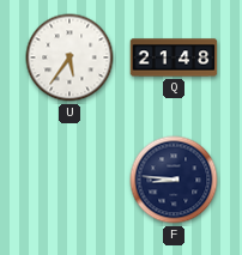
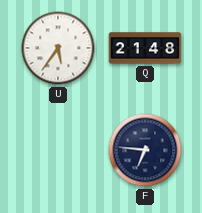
F: 8:46 -> 6:46
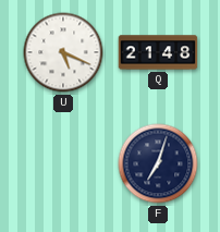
U: 5:36 -> 5:19
F: 6:46 -> 7:03
